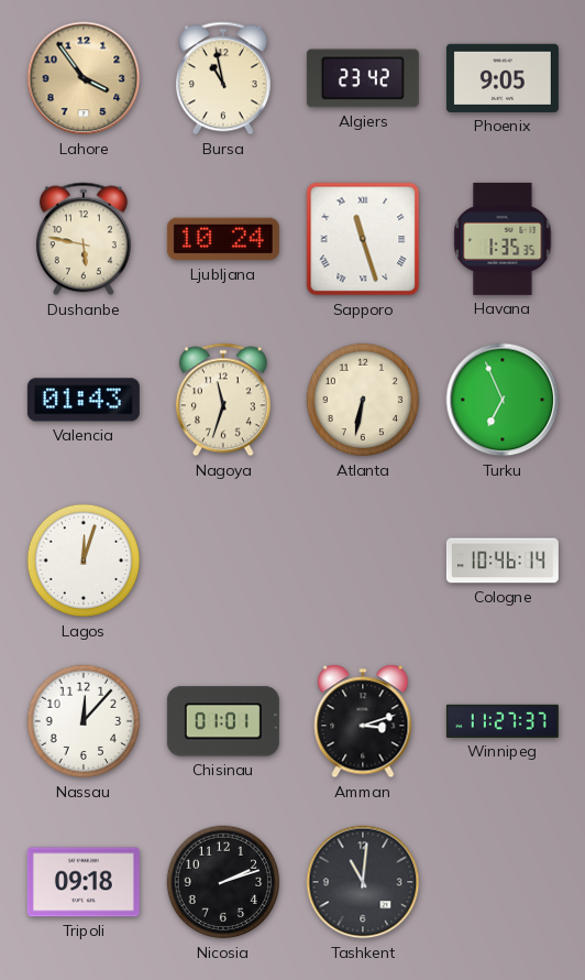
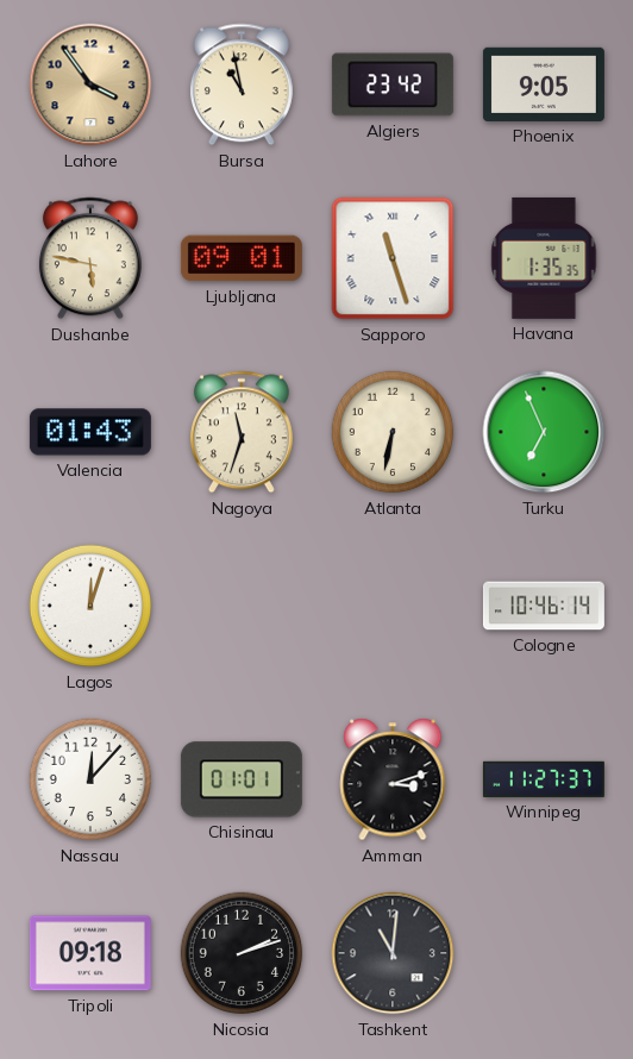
Ljubljana: 10:24 -> 09:01
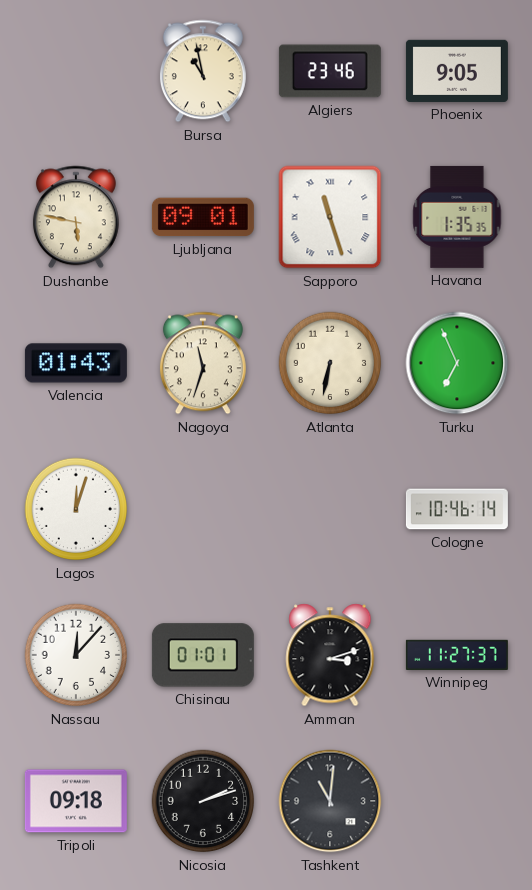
Lahore: 3:54 -> none
Algiers: 23:42 -> 23:46
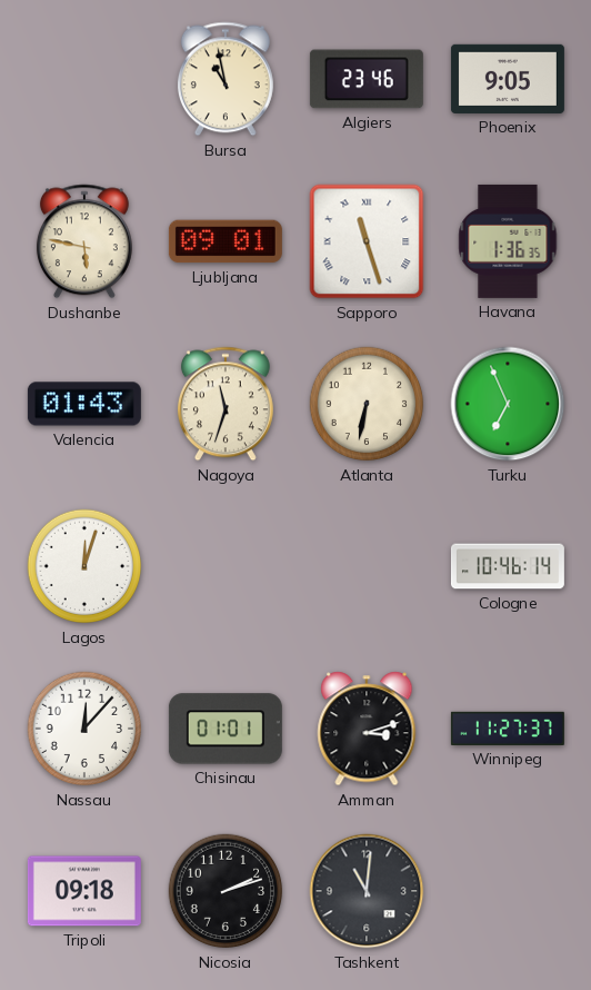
Havana: 1:35 -> 1:36
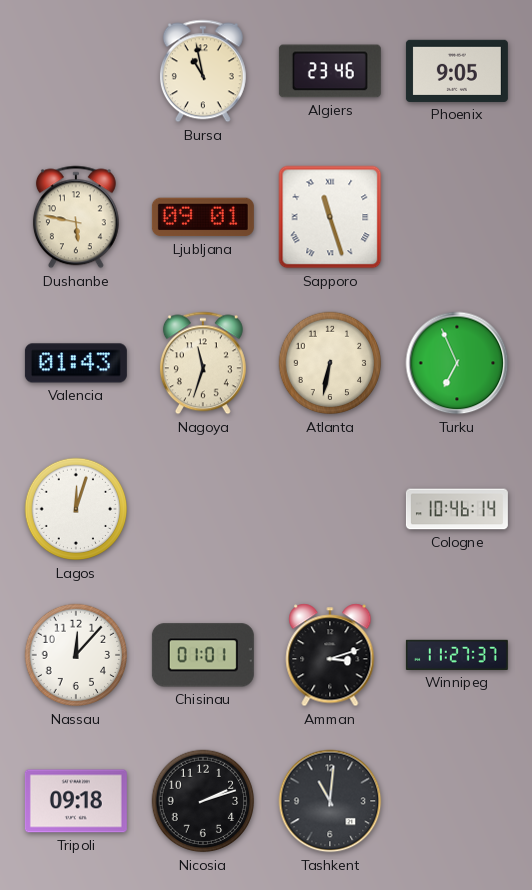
Havana: 1:36 -> none
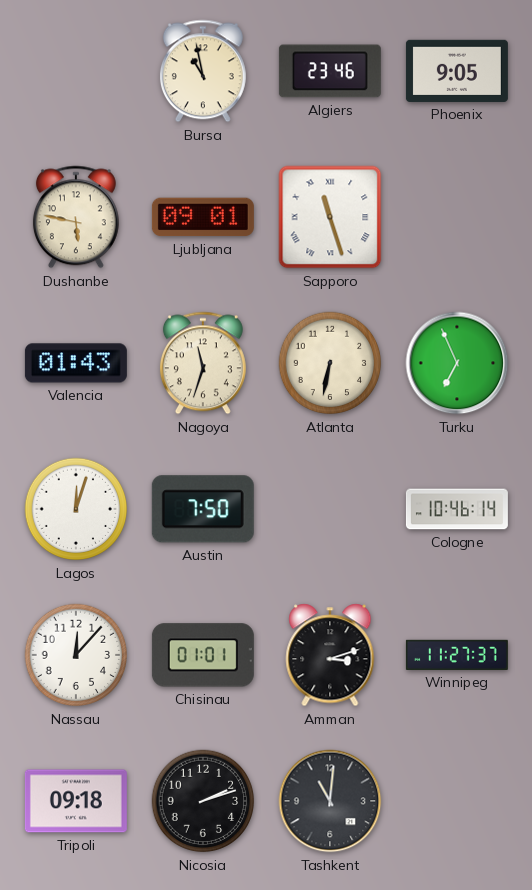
Austin: none -> 7:50
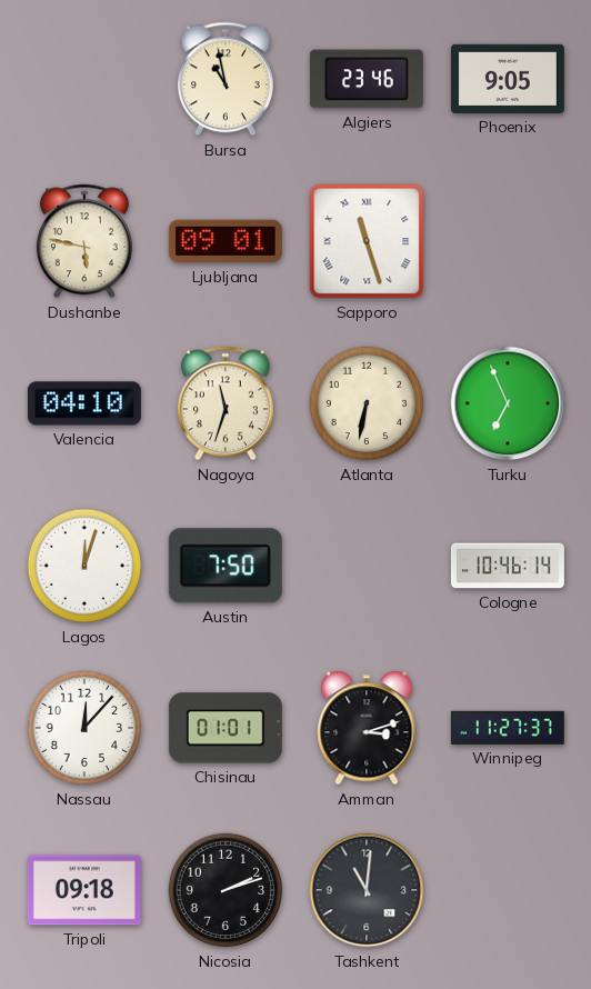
Valencia: 01:43 -> 04:10
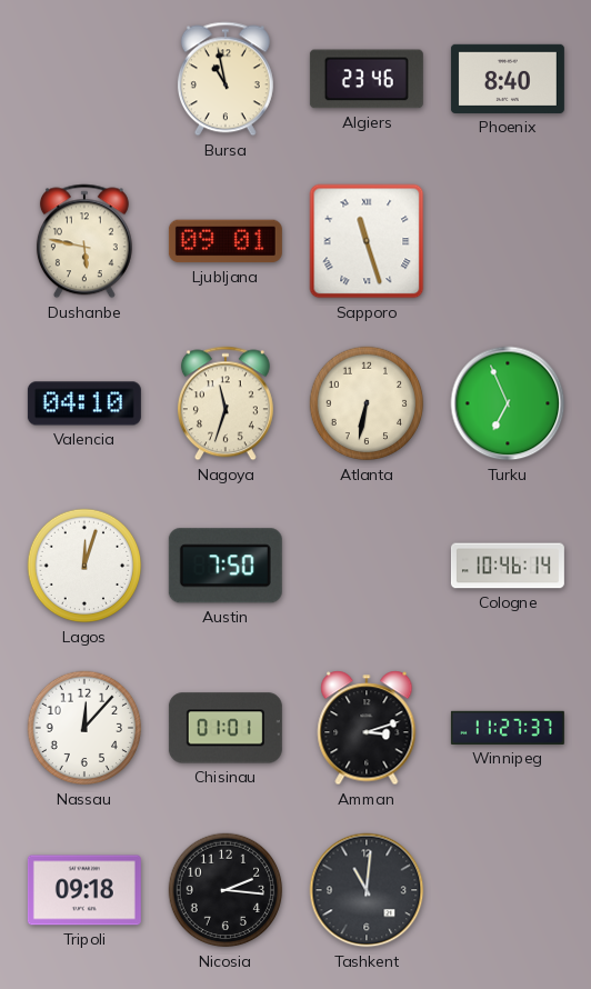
Phoenix: 9:05 -> 8:40
Nicosia: 2:12 -> 2:16
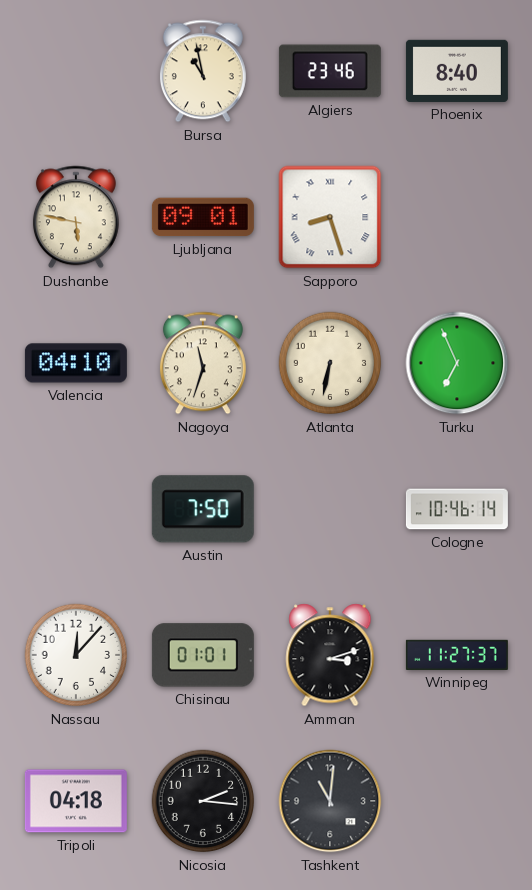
Sapporo: 11:27 -> 8:27
Lagos: 12:03 -> none
Tripoli: 09:18 -> 04:18
